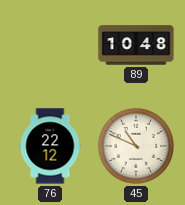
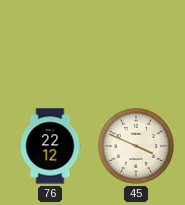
89: 10:48 -> none
45: 10:49 -> 3:49
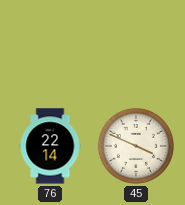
76: 22:12 -> 22:14
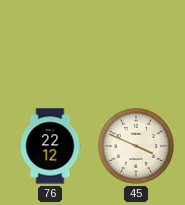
76: 22:14 -> 22:12
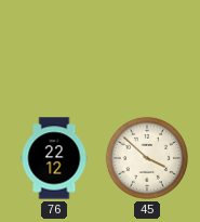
45: 3:49 -> 3:52
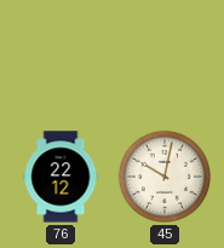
45: 3:52 -> 10:02
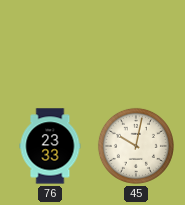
76: 22:12 -> 23:33
